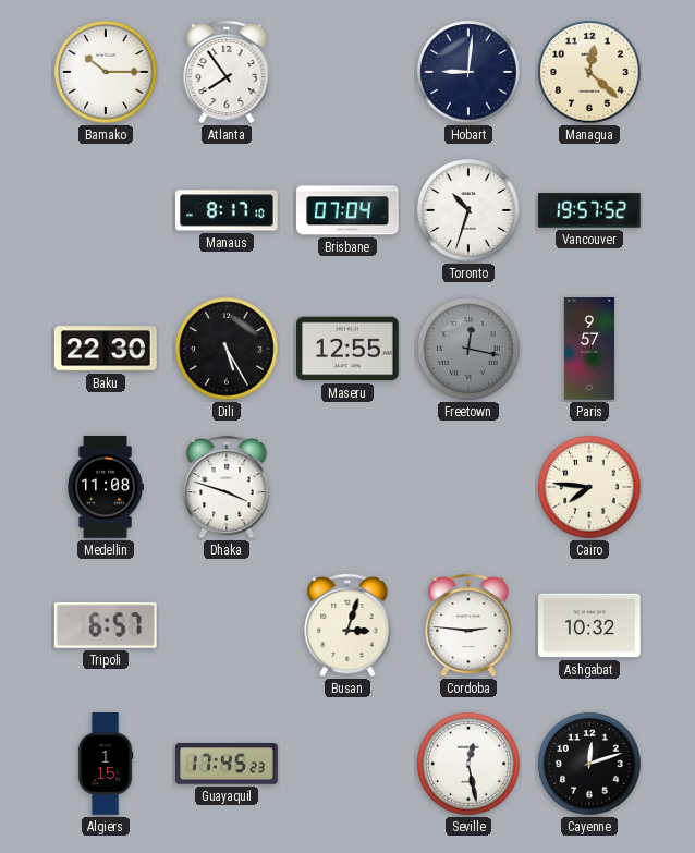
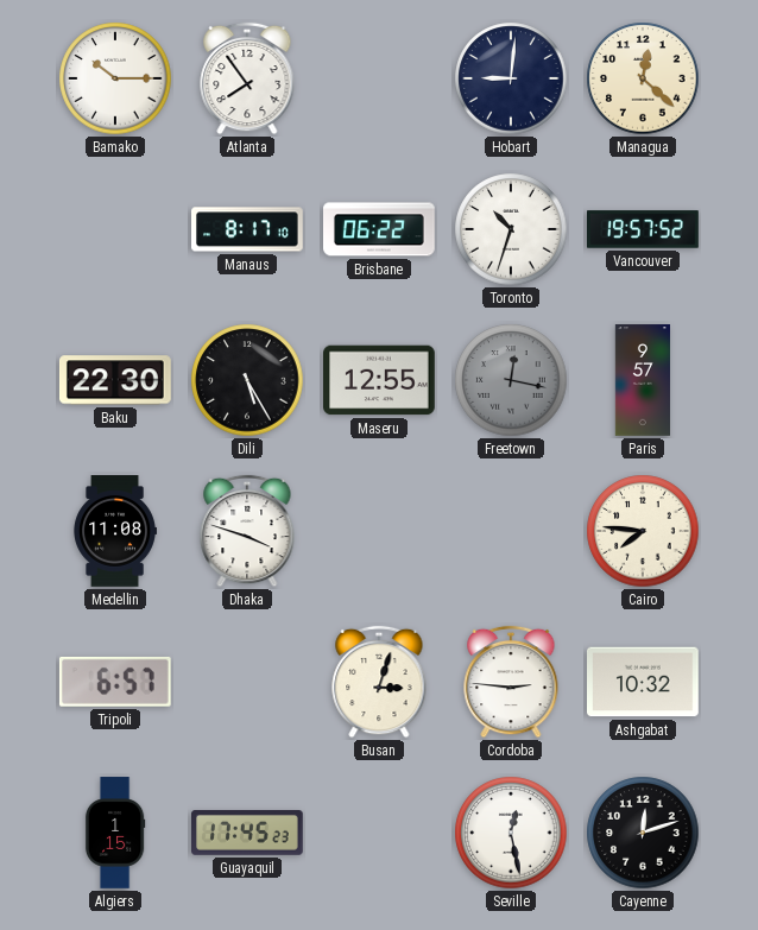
Brisbane: 07:04 -> 06:22
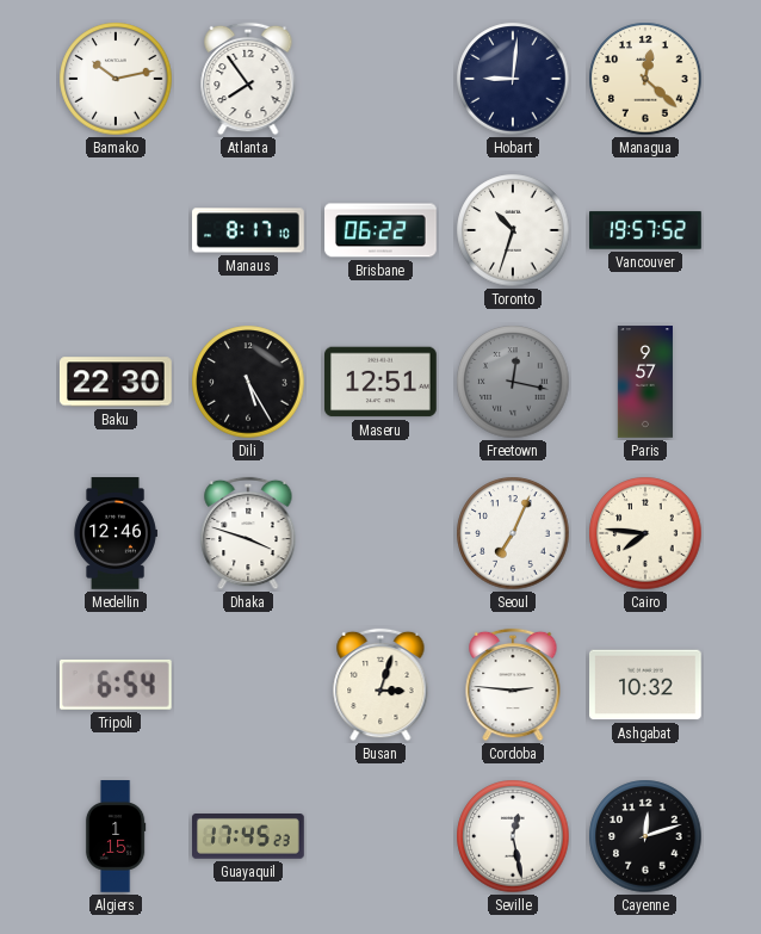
Bamako: 10:15 -> 10:13
Maseru: 12:55 -> 12:51
Medellin: 11:08 -> 12:46
Seoul: none -> 7:04
Tripoli: 6:57 -> 6:54
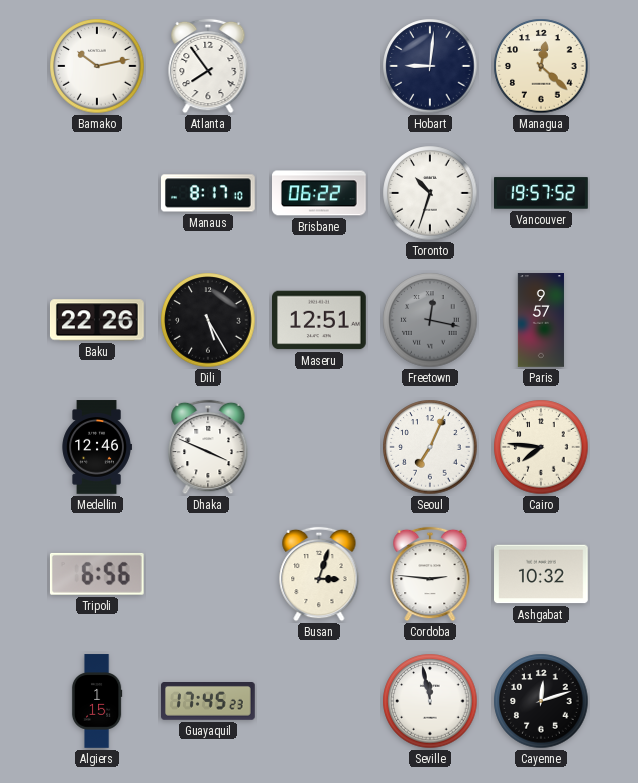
Baku: 22:30 -> 22:26
Dhaka: 3:48 -> 3:49
Tripoli: 6:54 -> 6:56
Seville: 12:28 -> 11:58
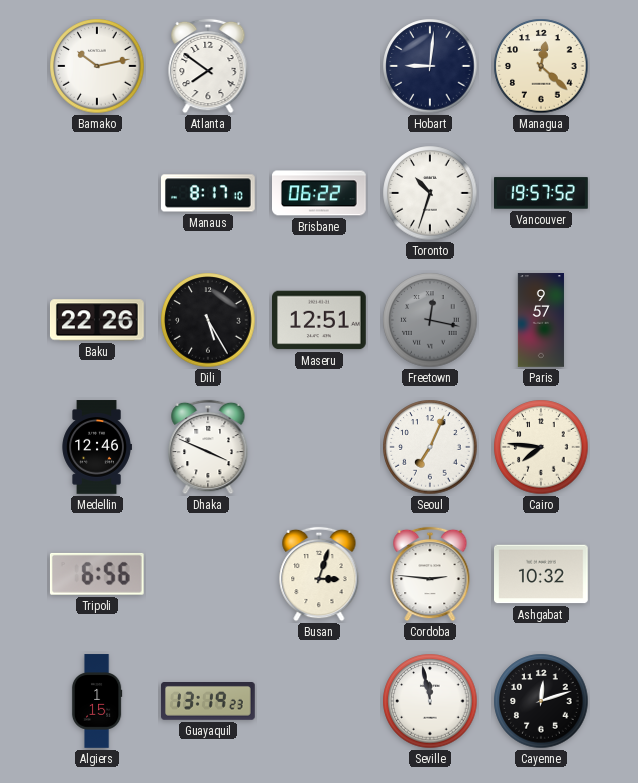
Atlanta: 7:54 -> 7:51
Guayaquil: 17:45 -> 13:19
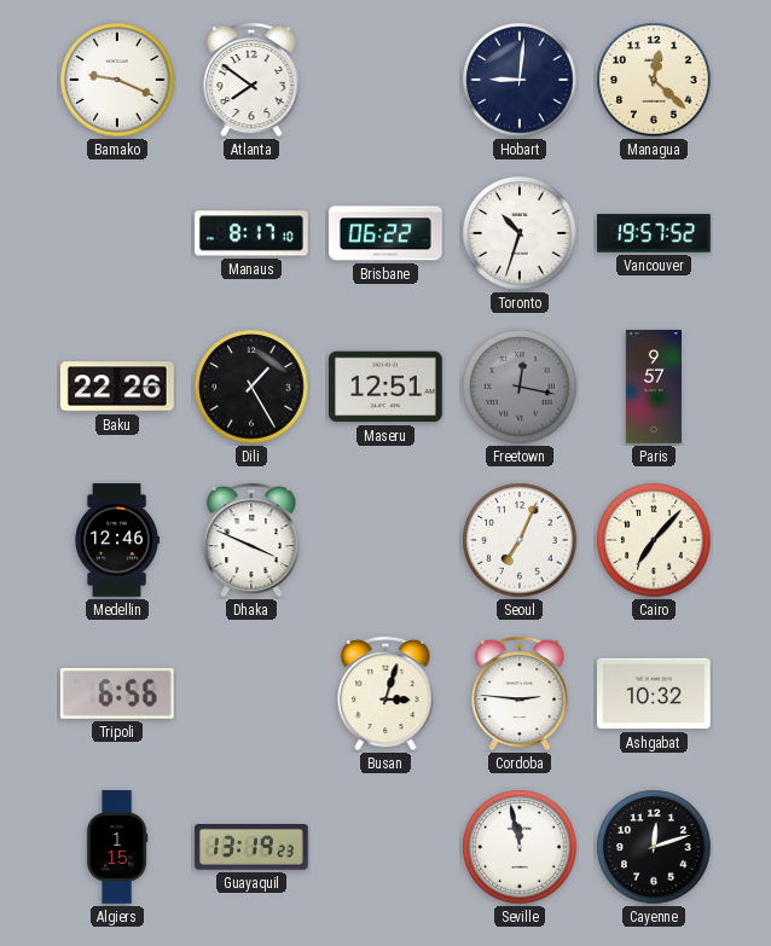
Bamako: 10:13 -> 9:19
Dili: 5:25 -> 1:25
Cairo: 7:46 -> 7:07
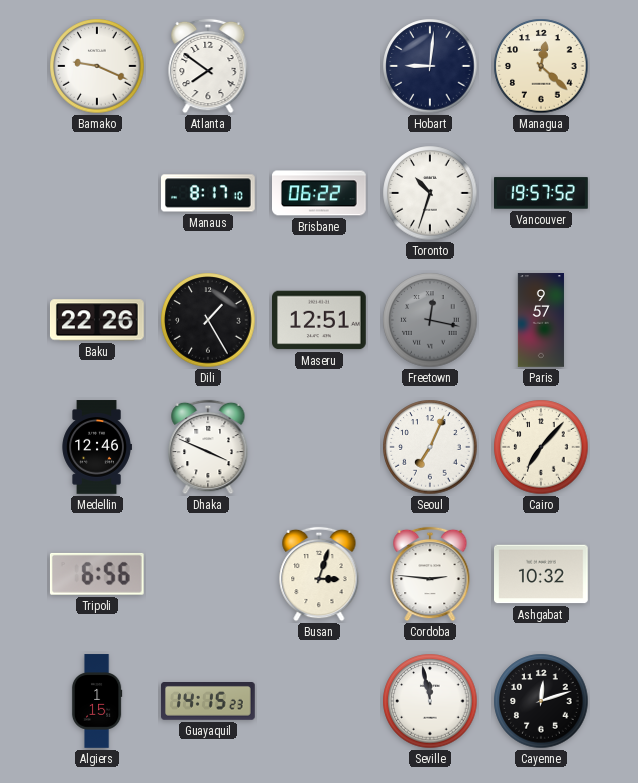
Guayaquil: 13:19 -> 14:15
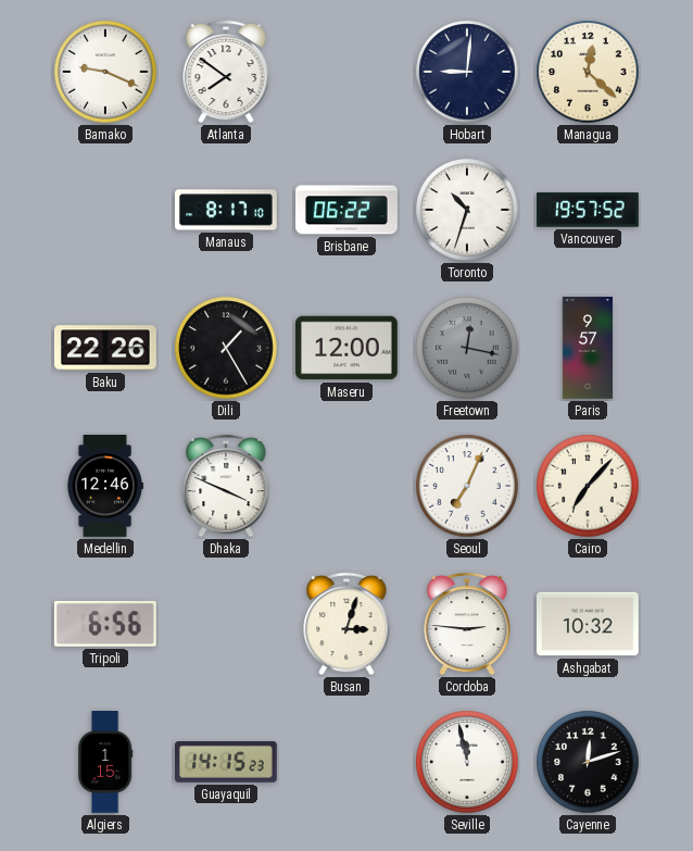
Maseru: 12:51 -> 12:00
